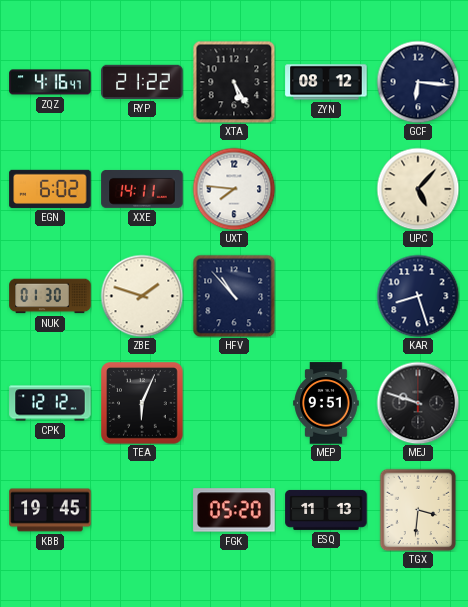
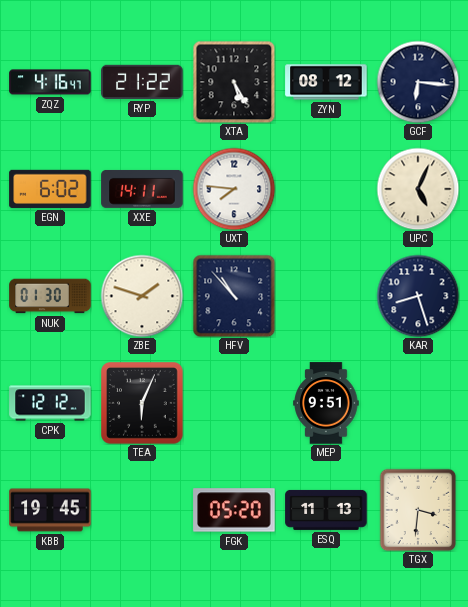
UPC: 5:07 -> 5:04
MEJ: 9:48 -> none
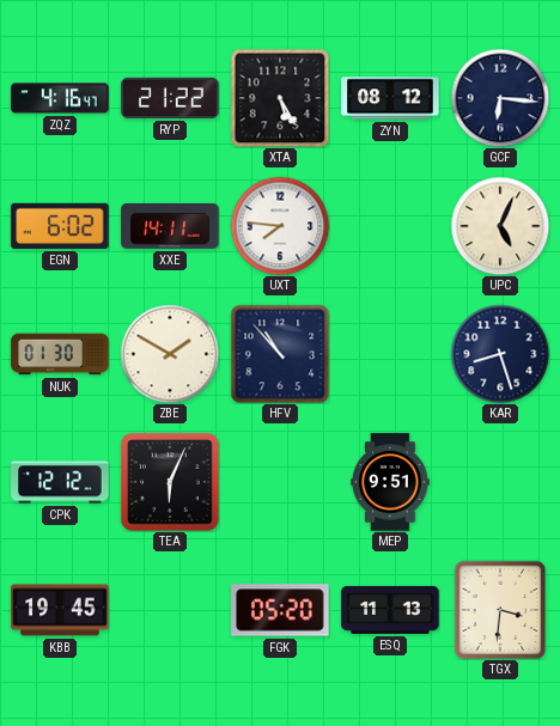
ZBE: 1:48 -> 1:50
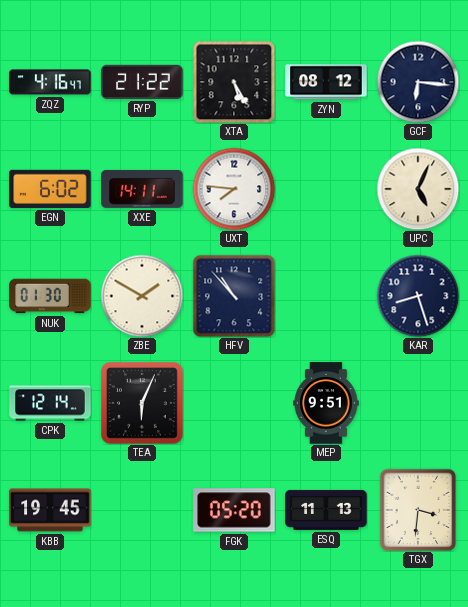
CPK: 12:12 -> 12:14
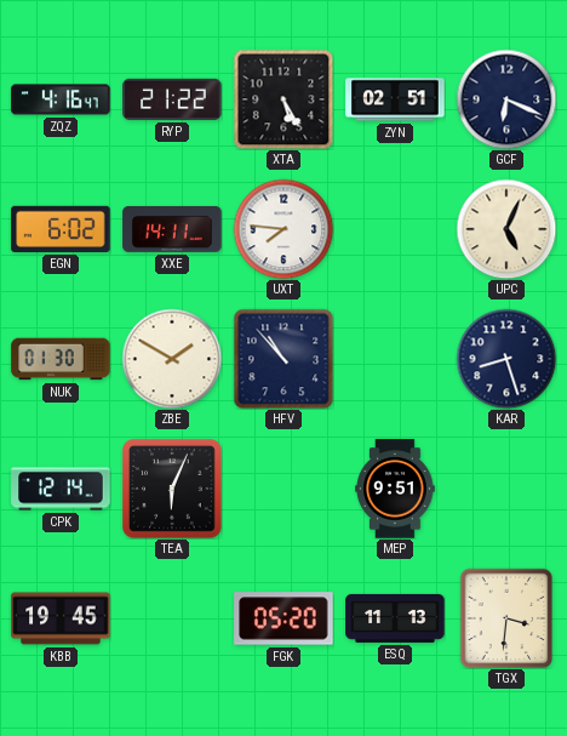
ZYN: 08:12 -> 02:51
GCF: 6:16 -> 6:19
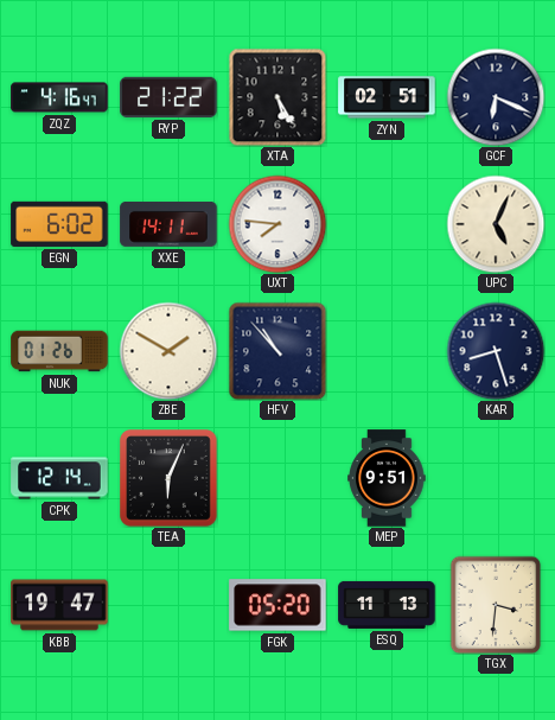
NUK: 01:30 -> 01:26
KBB: 19:45 -> 19:47
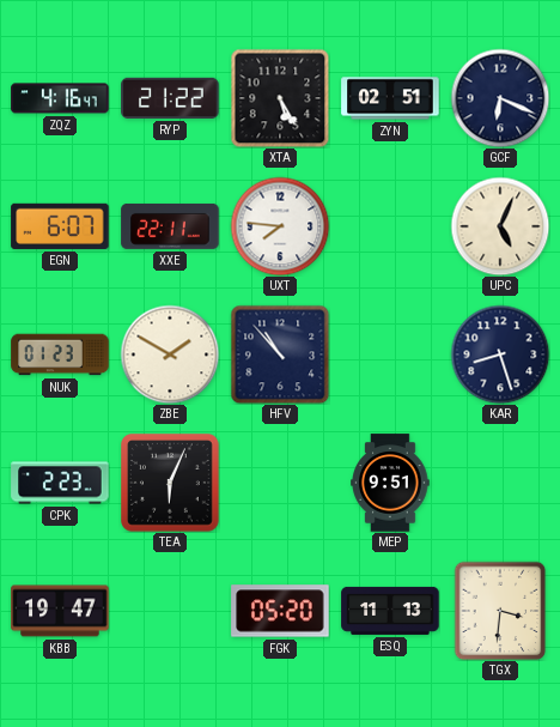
EGN: 6:02 -> 6:07
XXE: 14:11 -> 22:11
NUK: 01:26 -> 01:23
CPK: 12:14 -> 2:23
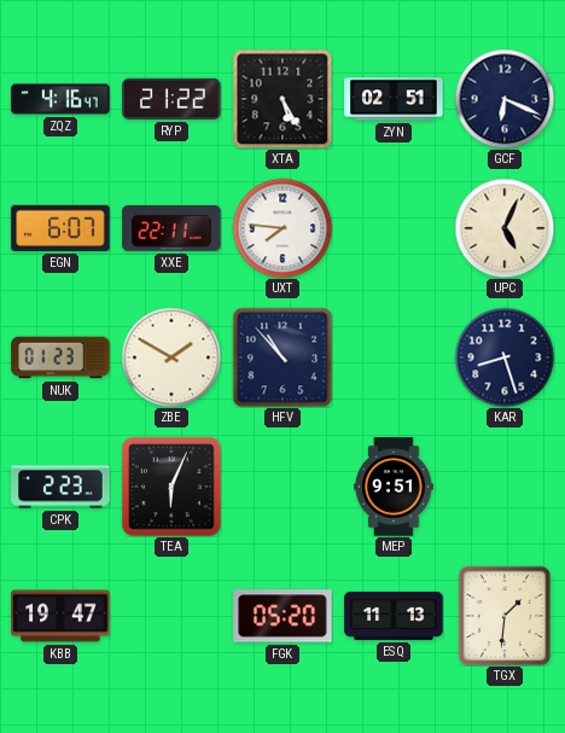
TGX: 3:31 -> 1:31
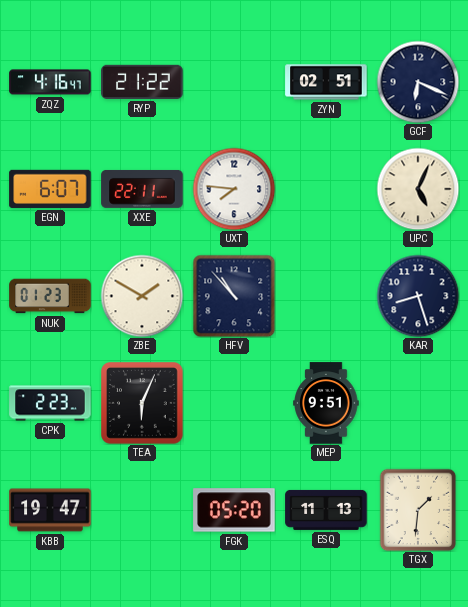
XTA: 5:25 -> none
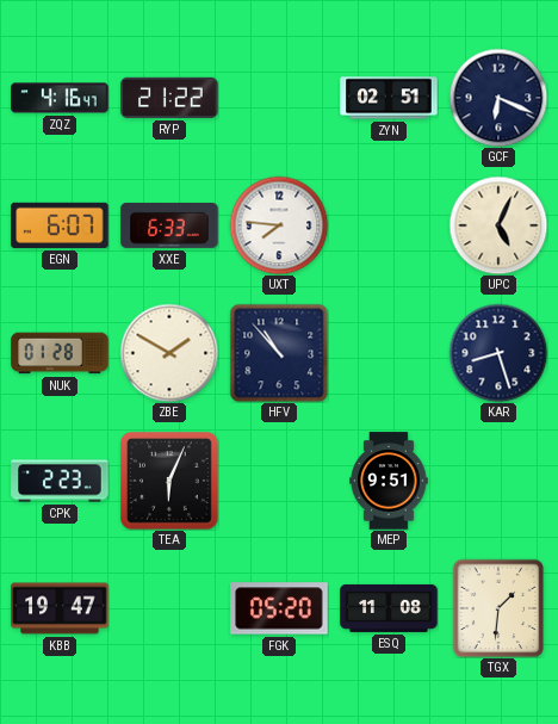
XXE: 22:11 -> 6:33
NUK: 01:23 -> 01:28
ESQ: 11:13 -> 11:08
